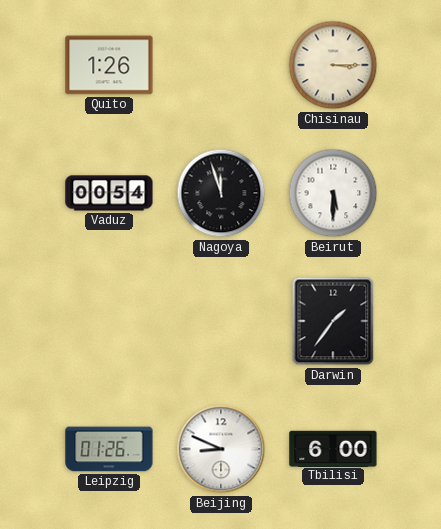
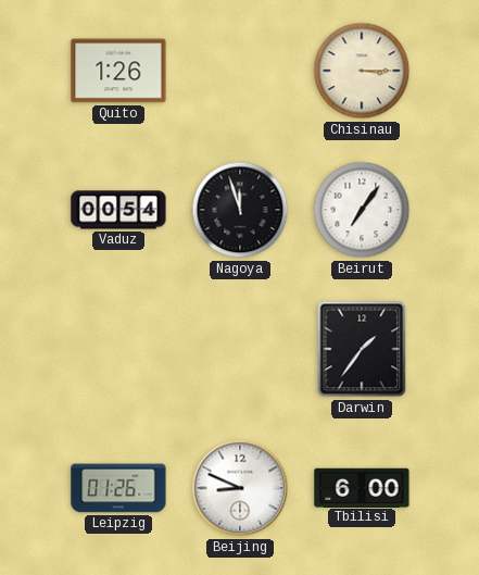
Beirut: 5:30 -> 7:06
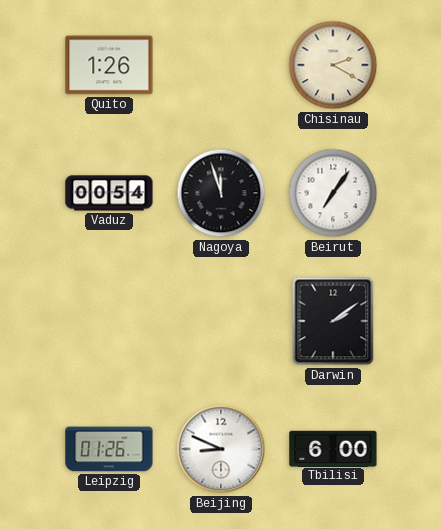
Chisinau: 3:15 -> 2:20
Darwin: 1:36 -> 2:09
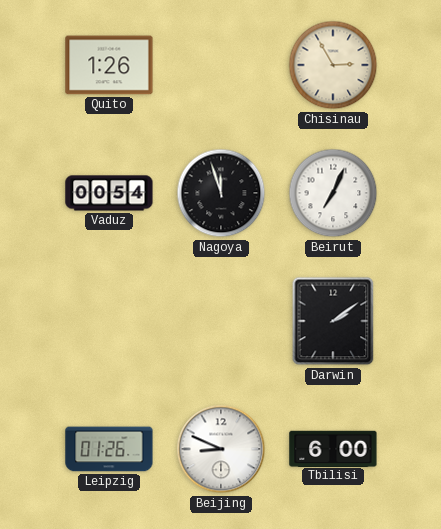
Chisinau: 2:20 -> 2:55
Beirut: 7:06 -> 7:04
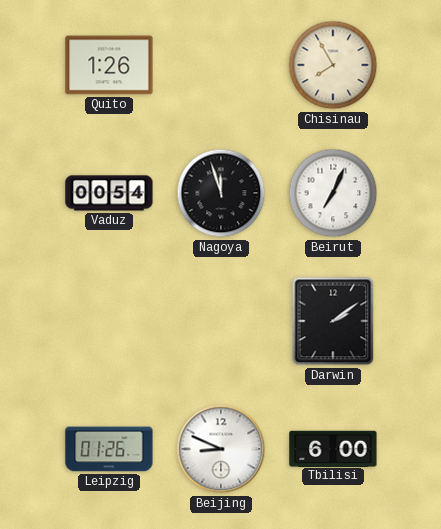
Chisinau: 2:55 -> 7:55
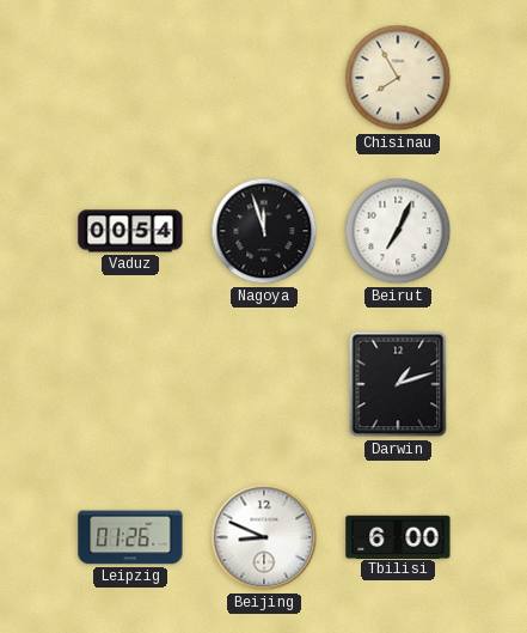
Quito: 1:26 -> none
Darwin: 2:09 -> 1:12
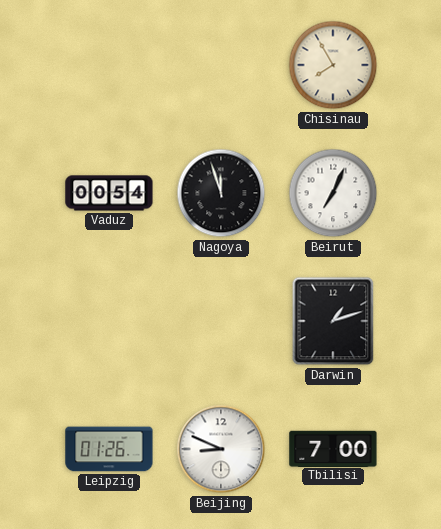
Tbilisi: 6:00 -> 7:00
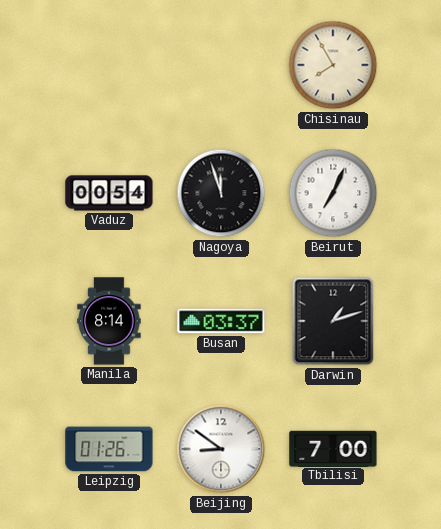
Manila: none -> 8:14
Busan: none -> 03:37
Beijing: 8:49 -> 8:51
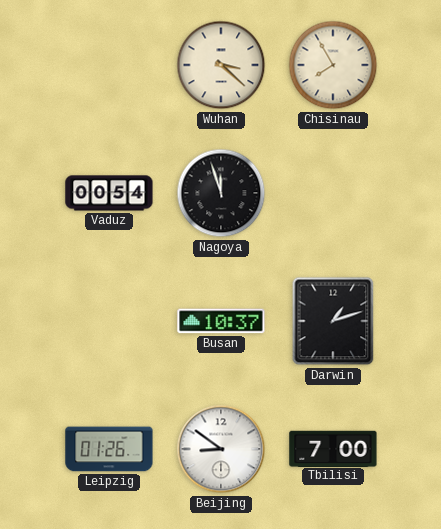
Wuhan: none -> 3:22
Beirut: 7:04 -> none
Manila: 8:14 -> none
Busan: 03:37 -> 10:37
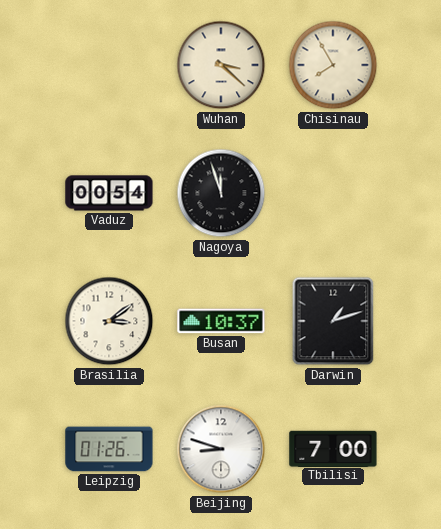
Brasilia: none -> 3:09
Beijing: 8:51 -> 8:48
